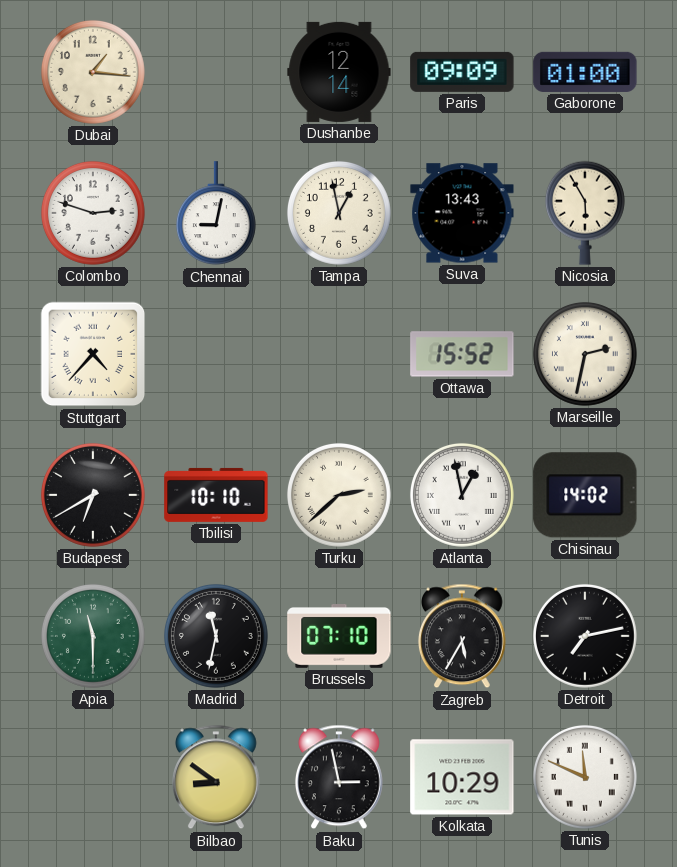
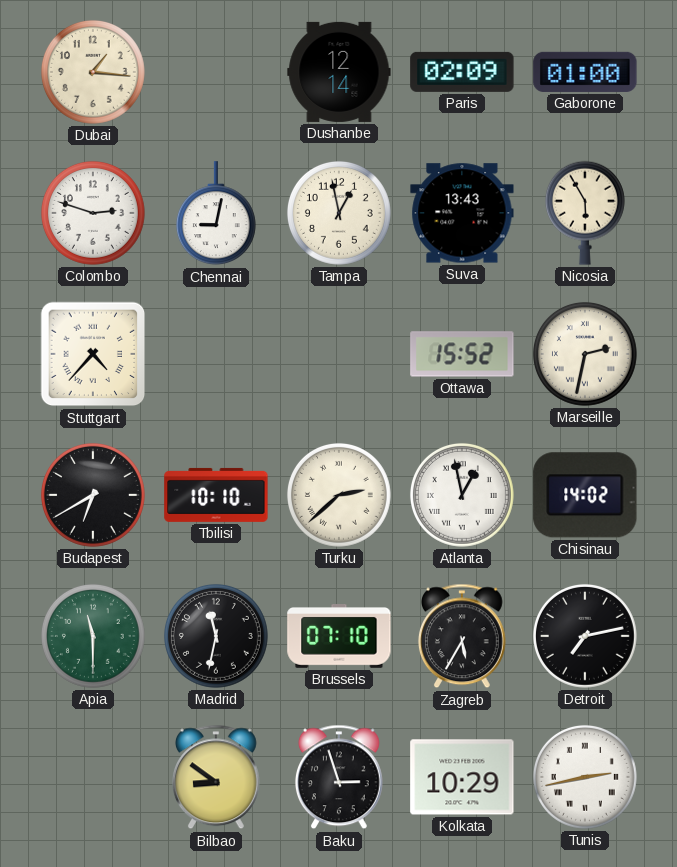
Paris: 09:09 -> 02:09
Baku: 2:58 -> 2:57
Tunis: 11:49 -> 2:43
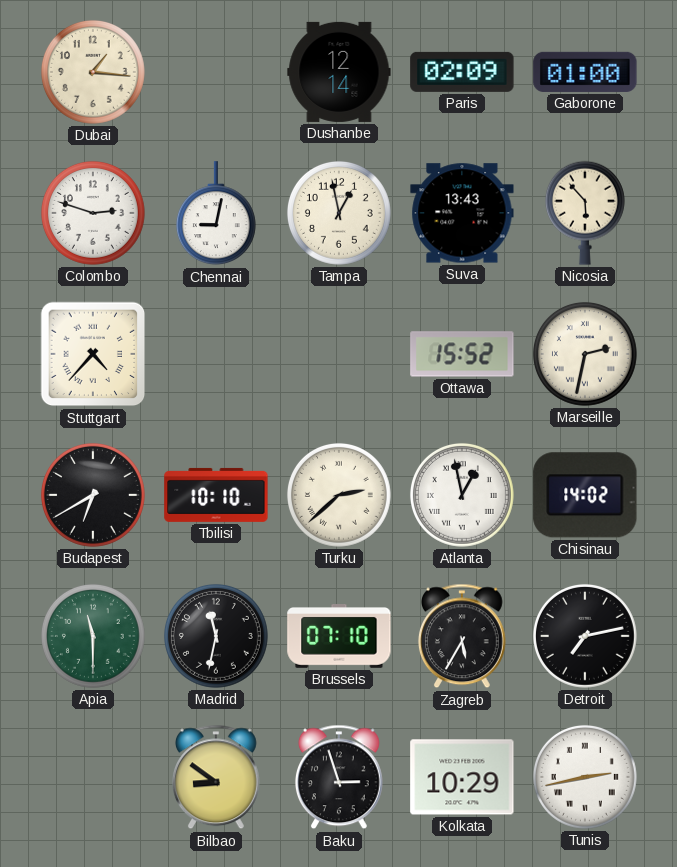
Nicosia: 5:55 -> 5:53
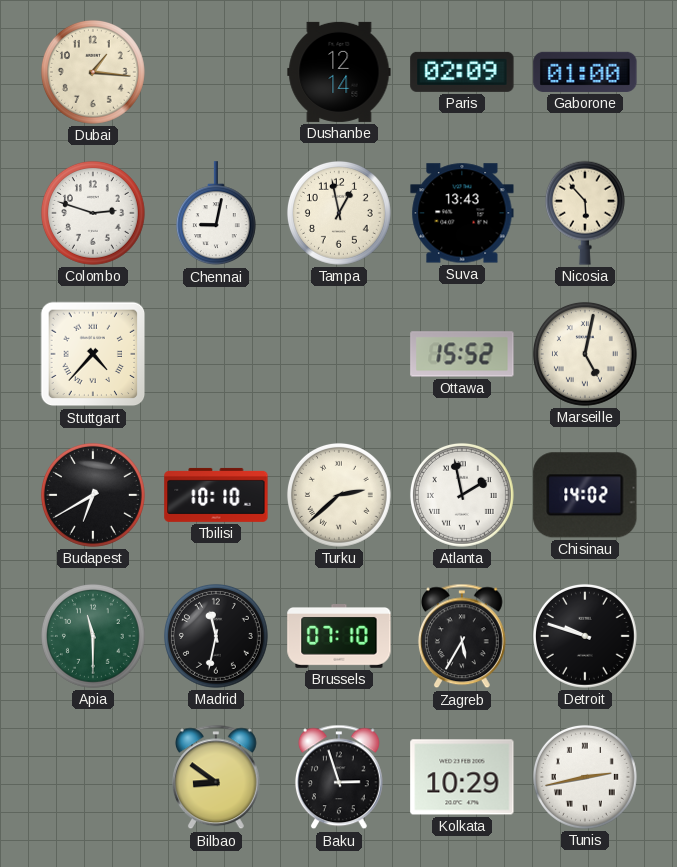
Marseille: 2:32 -> 5:02
Atlanta: 12:58 -> 1:58
Detroit: 7:13 -> 9:48
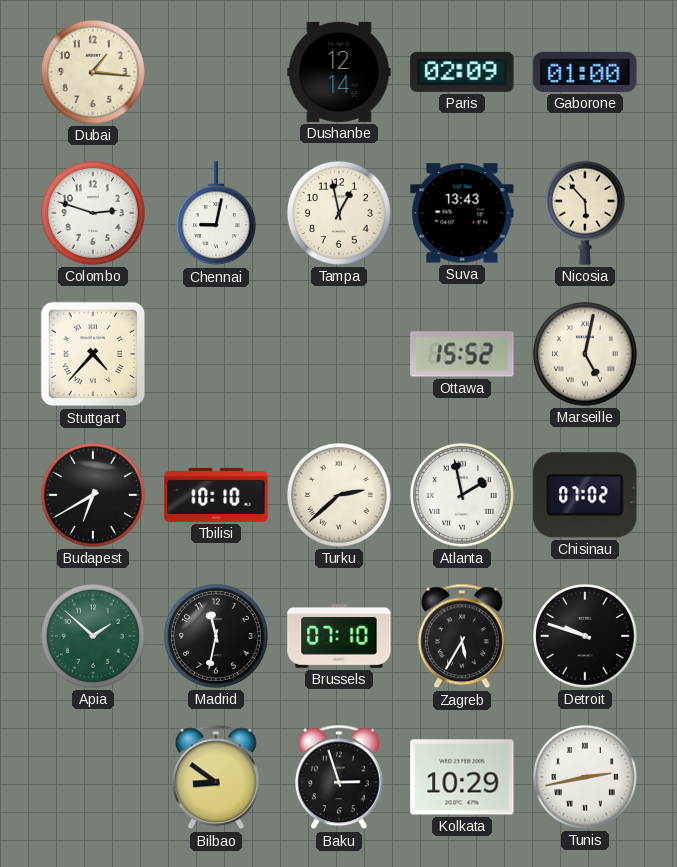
Chisinau: 14:02 -> 07:02
Apia: 11:30 -> 1:52
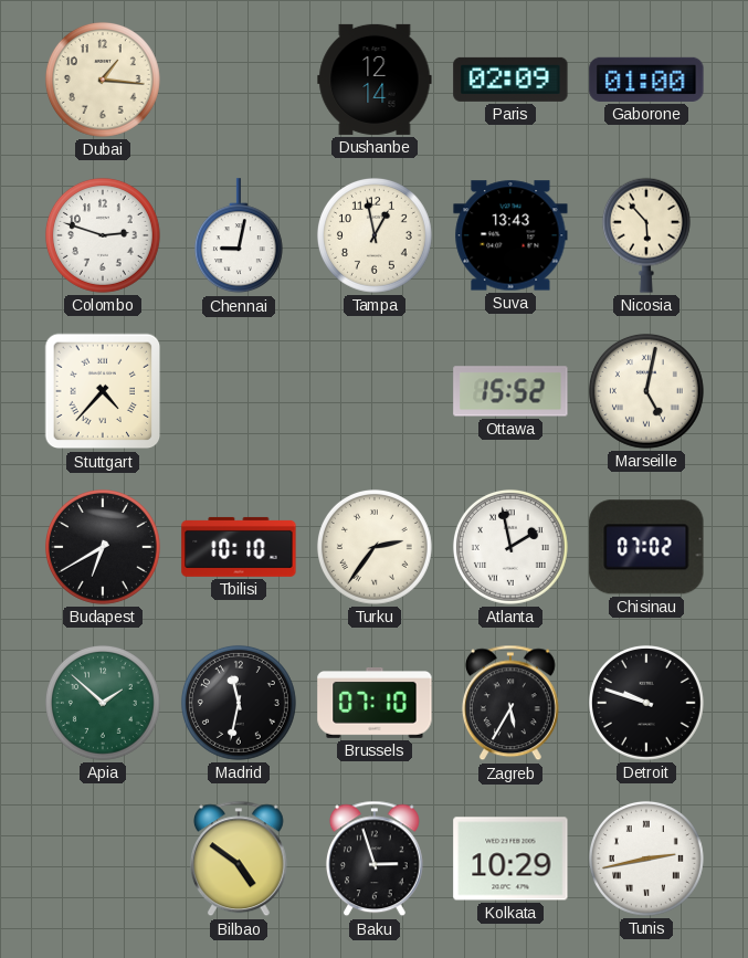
Turku: 2:38 -> 2:36
Bilbao: 8:51 -> 4:51
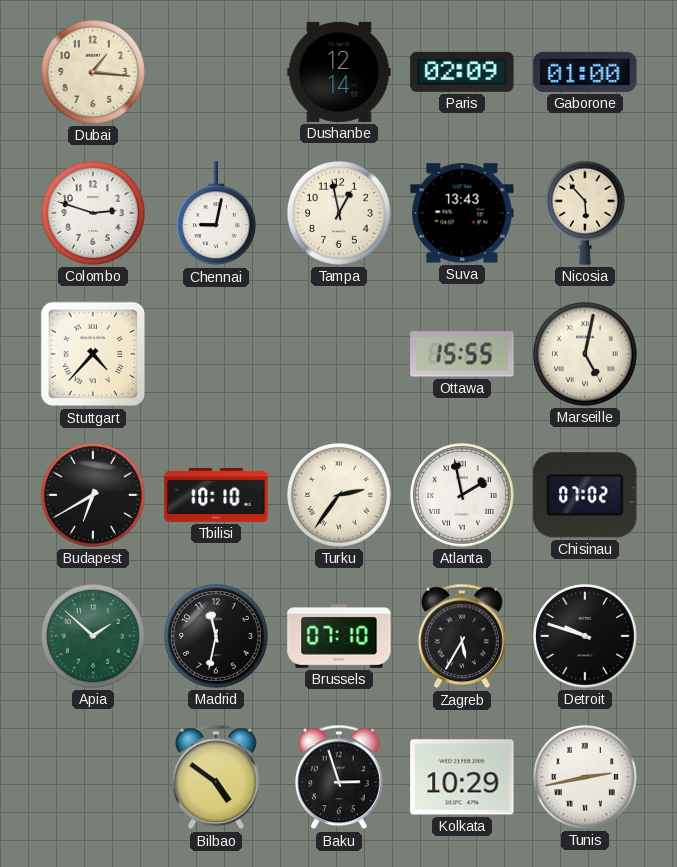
Ottawa: 15:52 -> 15:55
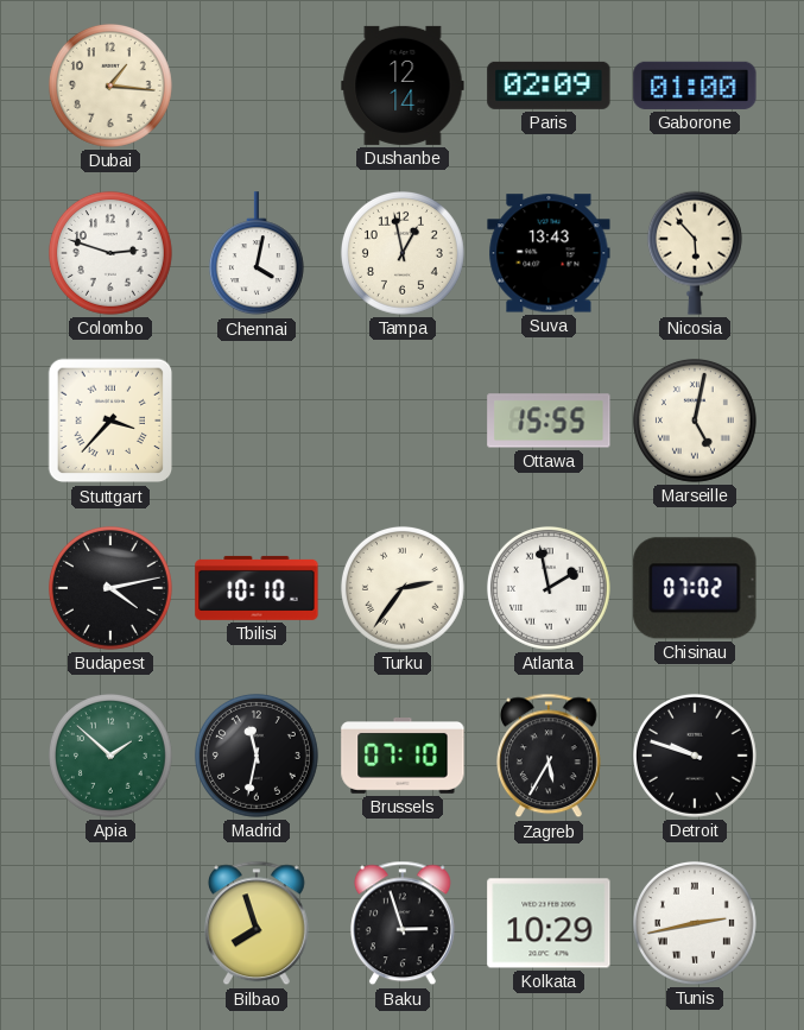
Chennai: 9:02 -> 4:02
Stuttgart: 4:37 -> 3:37
Budapest: 6:40 -> 4:13
Bilbao: 4:51 -> 7:57
